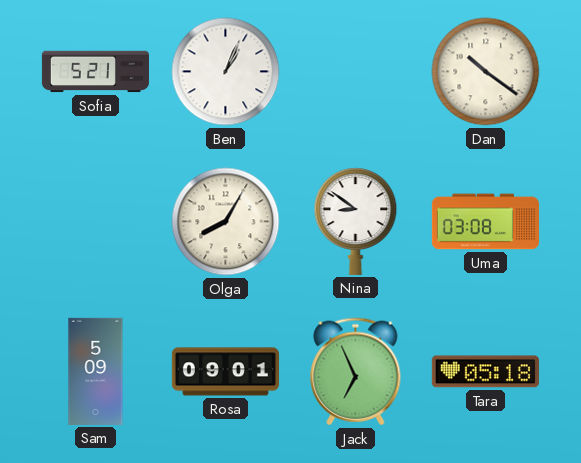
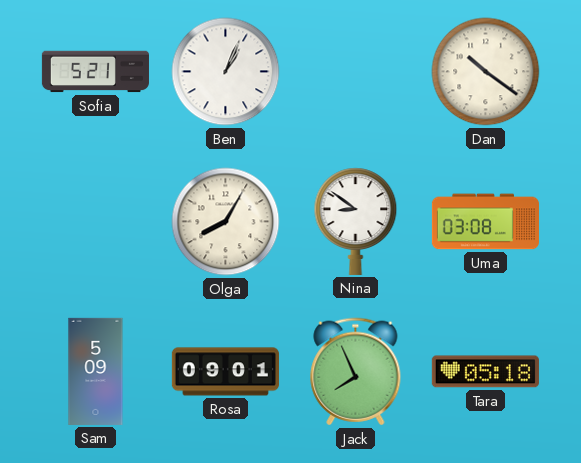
Jack: 6:56 -> 7:56
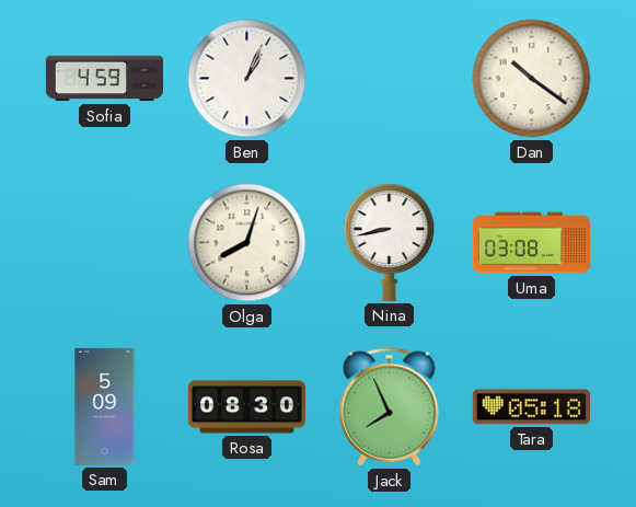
Sofia: 5:21 -> 4:59
Olga: 8:05 -> 8:03
Nina: 8:51 -> 8:43
Rosa: 09:01 -> 08:30
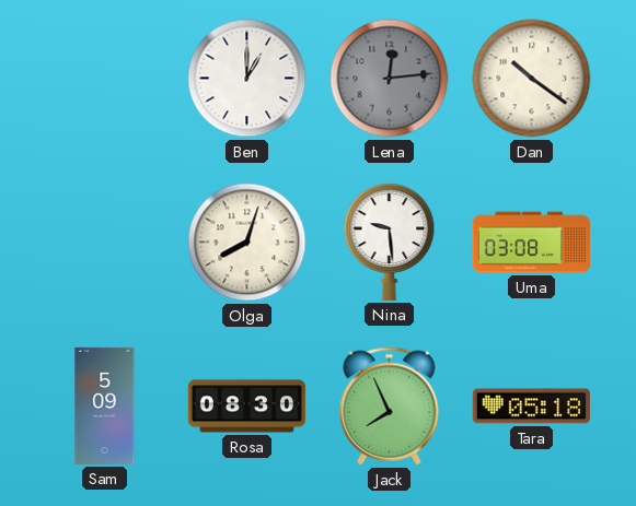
Sofia: 4:59 -> none
Ben: 1:04 -> 1:00
Lena: none -> 12:14
Nina: 8:43 -> 9:29
